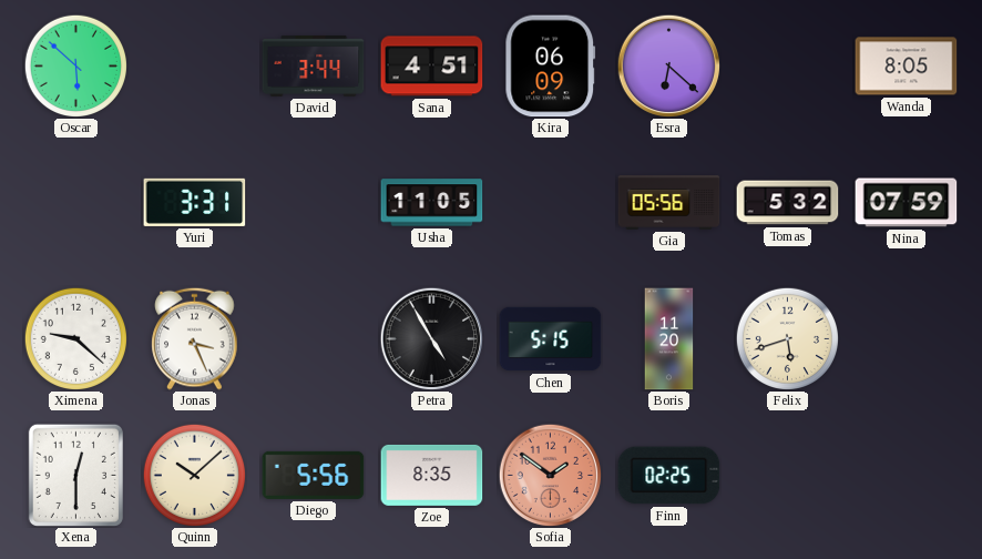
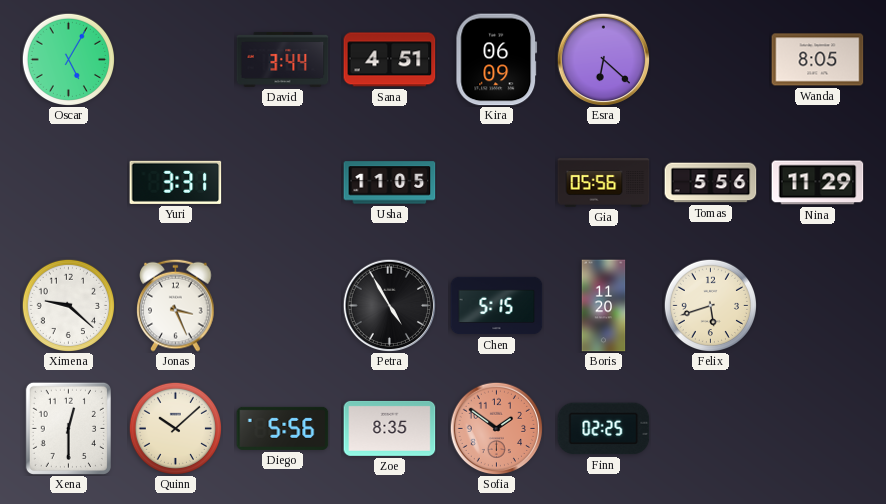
Oscar: 5:52 -> 5:05
Tomas: 5:32 -> 5:56
Nina: 07:59 -> 11:29
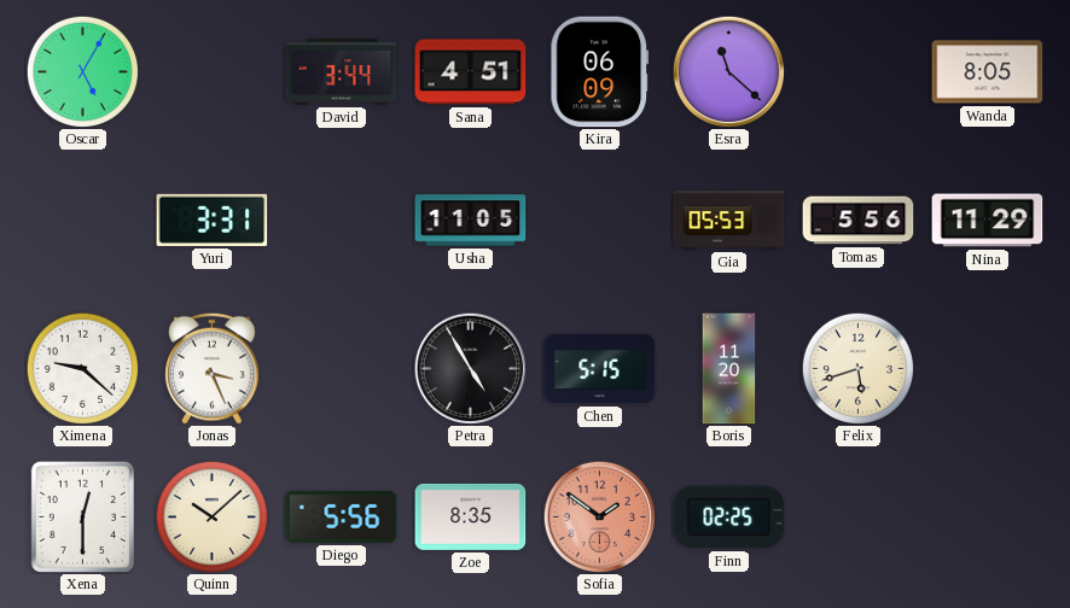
Esra: 6:22 -> 11:22
Gia: 05:56 -> 05:53
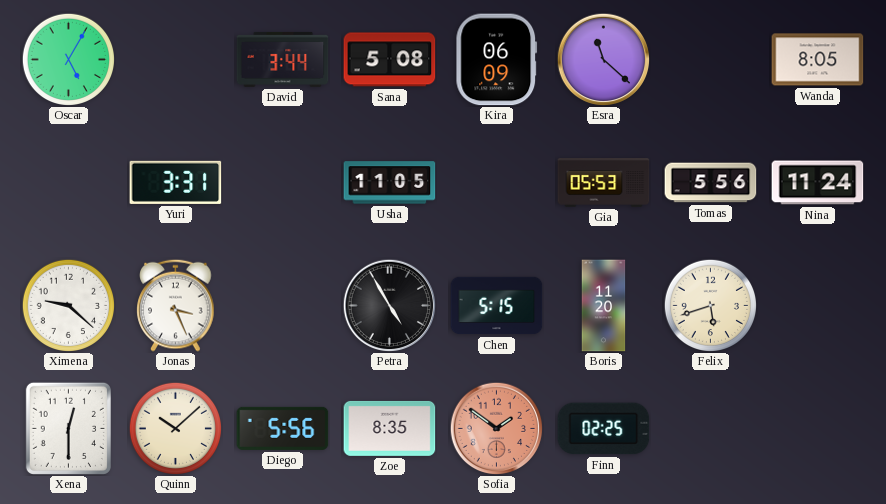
Sana: 4:51 -> 5:08
Nina: 11:29 -> 11:24
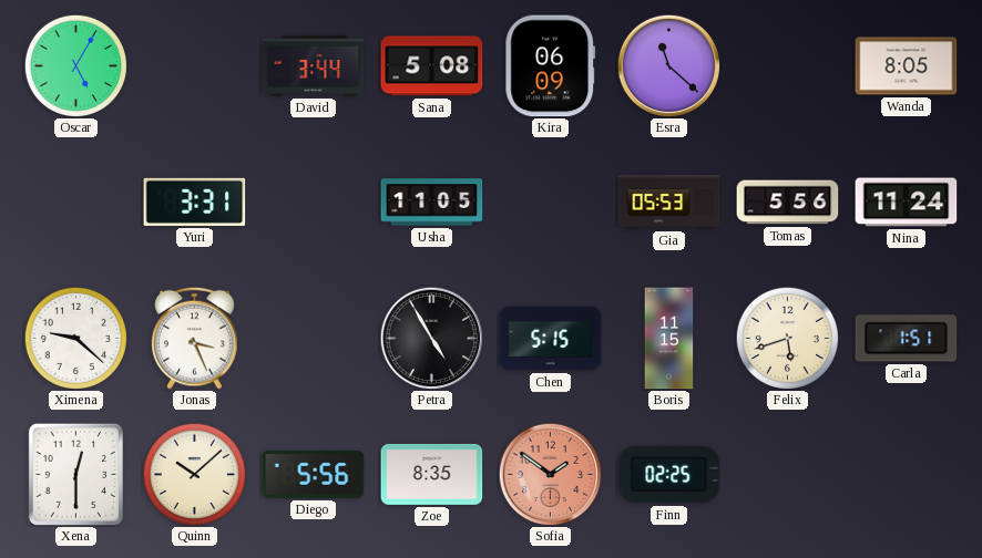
Boris: 11:20 -> 11:15
Carla: none -> 1:51
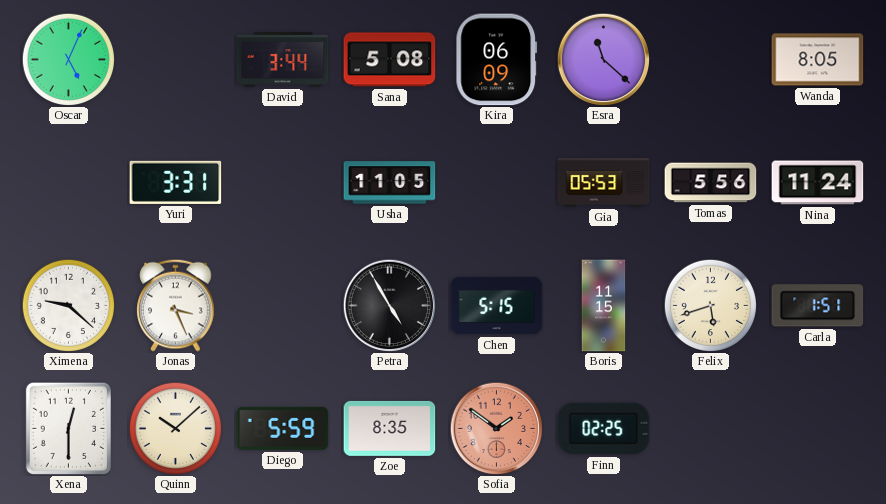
Oscar: 5:05 -> 5:04
Diego: 5:56 -> 5:59
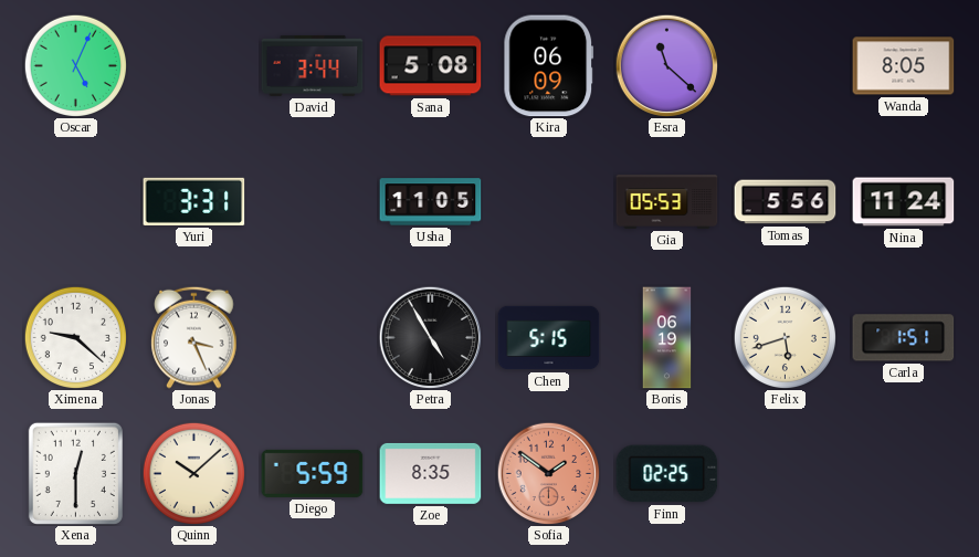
Boris: 11:15 -> 06:19
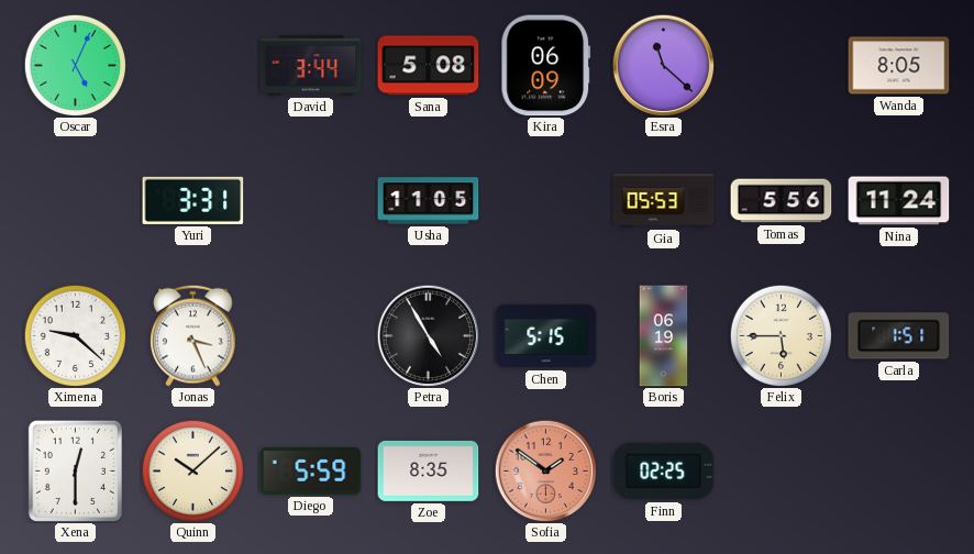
Felix: 5:42 -> 5:45
